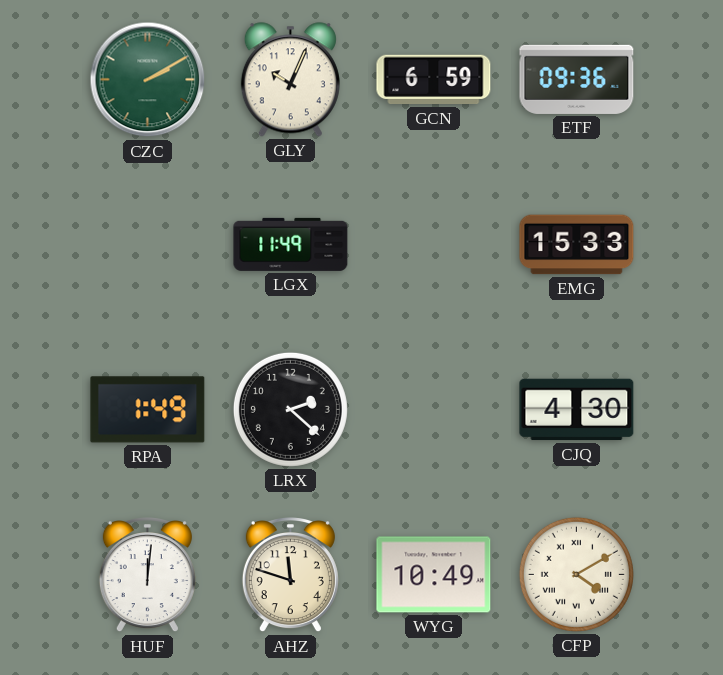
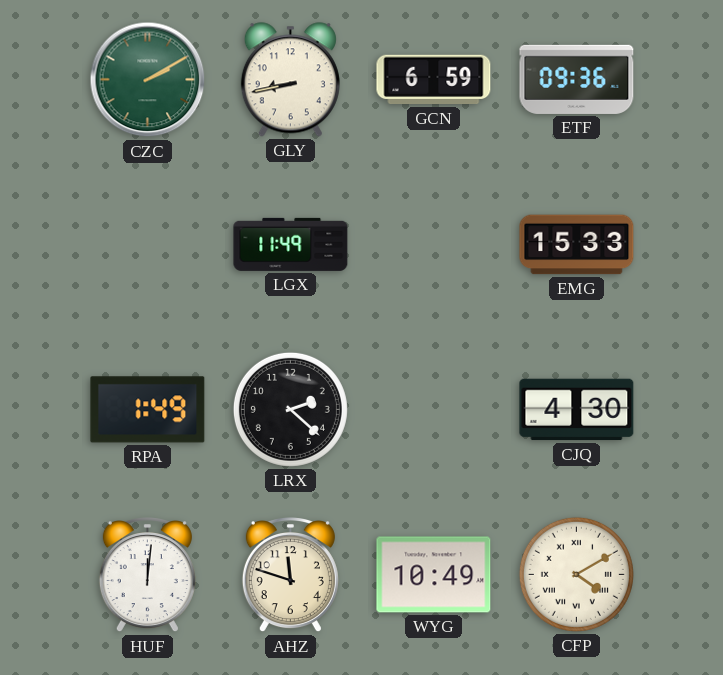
GLY: 10:04 -> 8:43
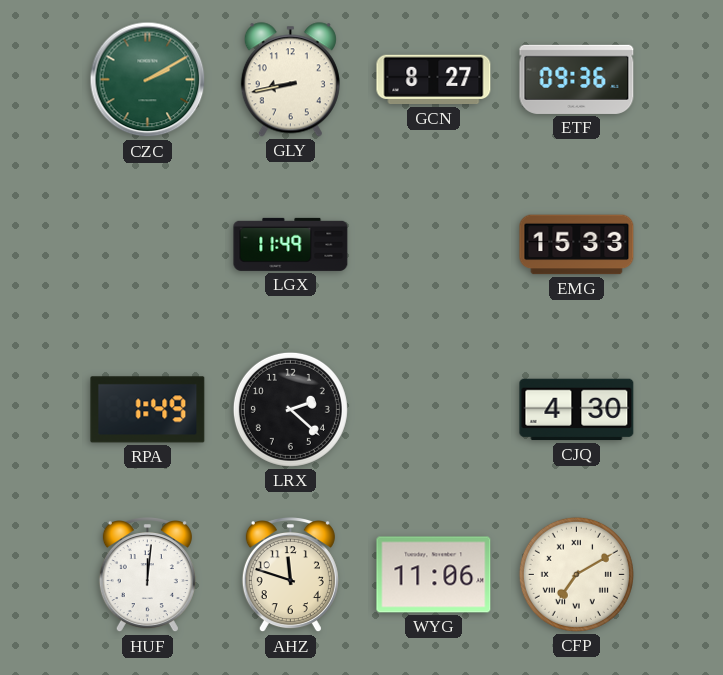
GCN: 6:59 -> 8:27
WYG: 10:49 -> 11:06
CFP: 4:10 -> 7:10
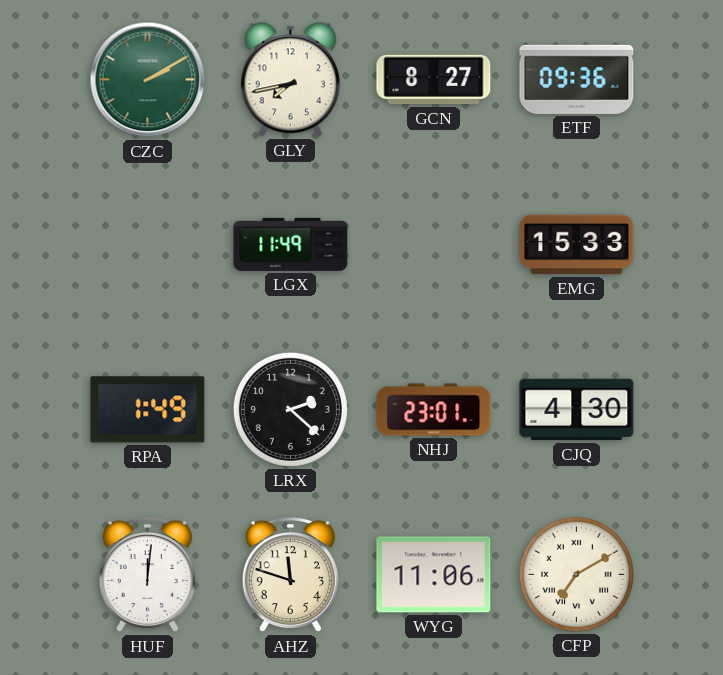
GLY: 8:43 -> 7:43
NHJ: none -> 23:01
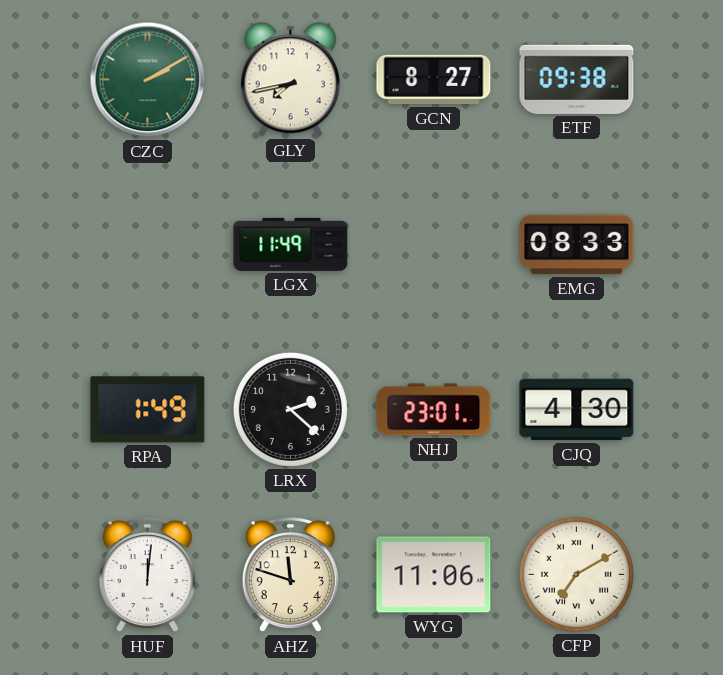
ETF: 09:36 -> 09:38
EMG: 15:33 -> 08:33
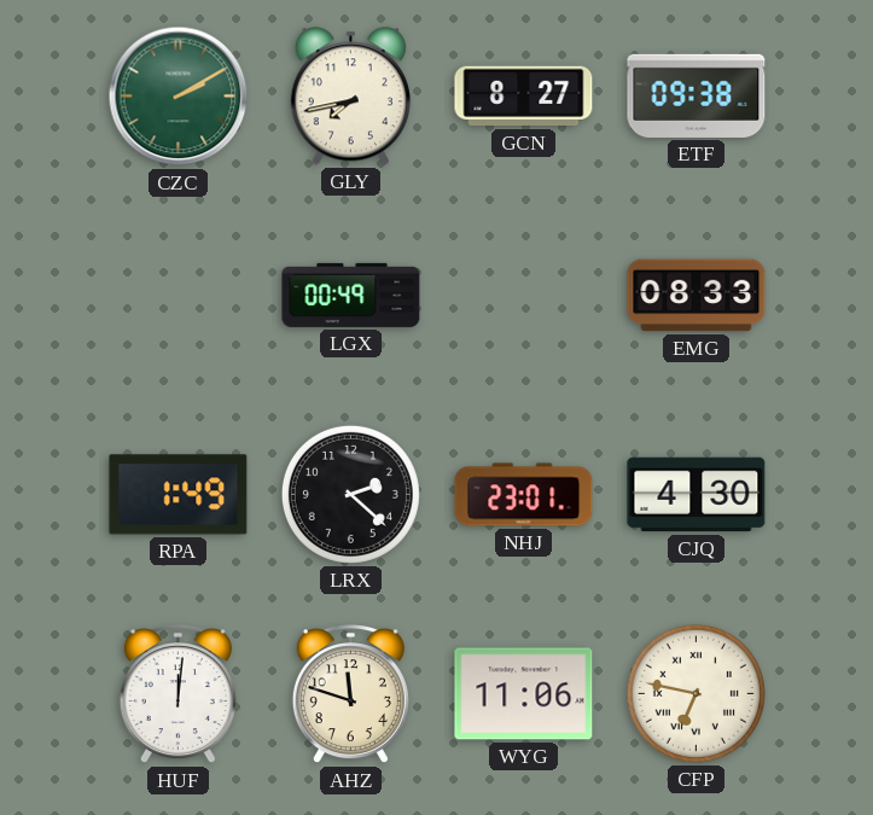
LGX: 11:49 -> 00:49
CFP: 7:10 -> 6:47
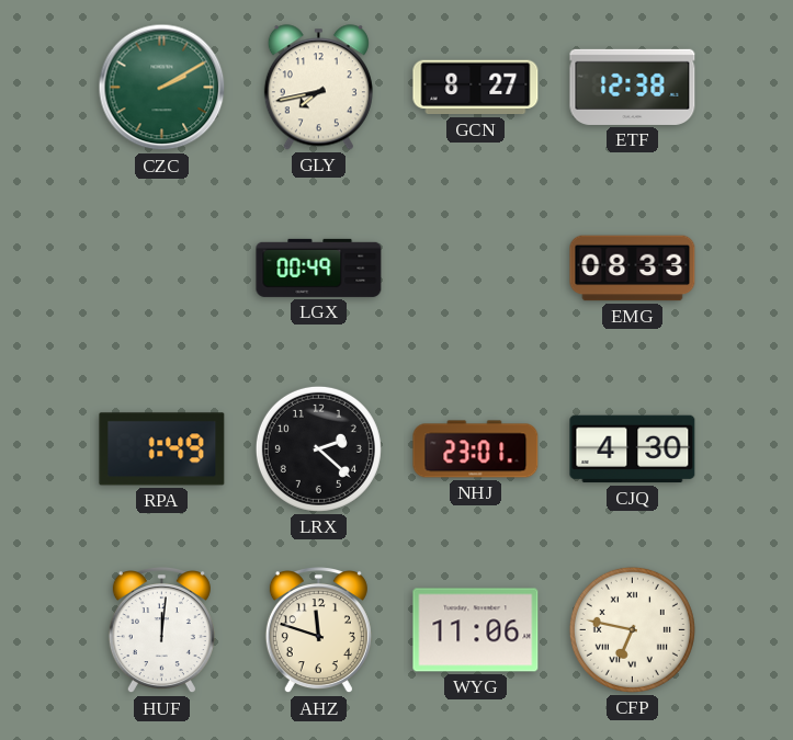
ETF: 09:38 -> 12:38
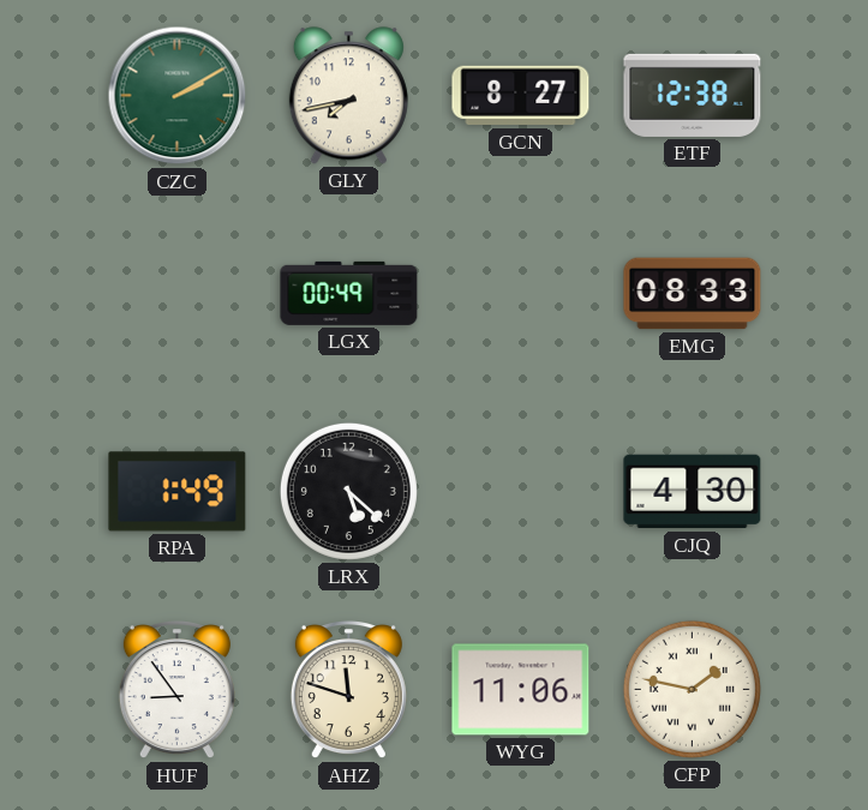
LRX: 2:22 -> 5:22
NHJ: 23:01 -> none
HUF: 12:01 -> 8:54
CFP: 6:47 -> 1:47
